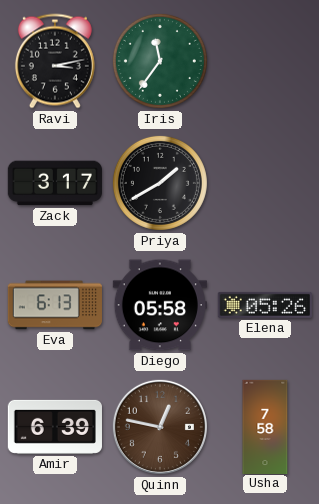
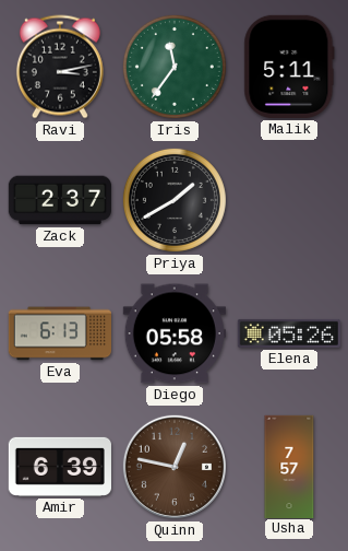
Malik: none -> 5:11
Zack: 3:17 -> 2:37
Usha: 7:58 -> 7:57
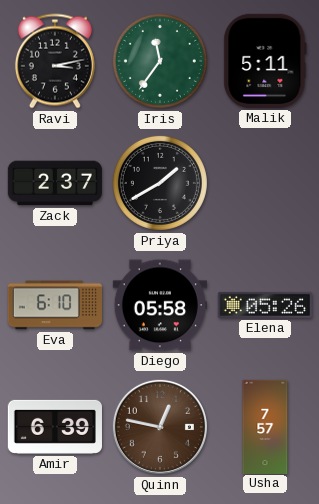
Eva: 6:13 -> 6:10
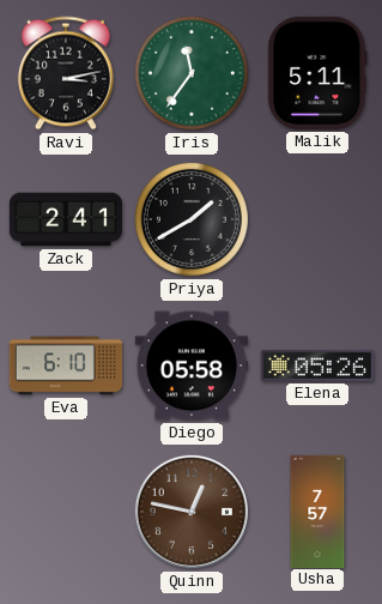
Zack: 2:37 -> 2:41
Amir: 6:39 -> none
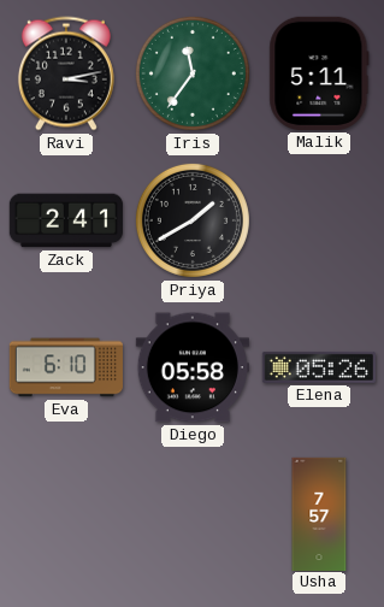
Quinn: 12:47 -> none
